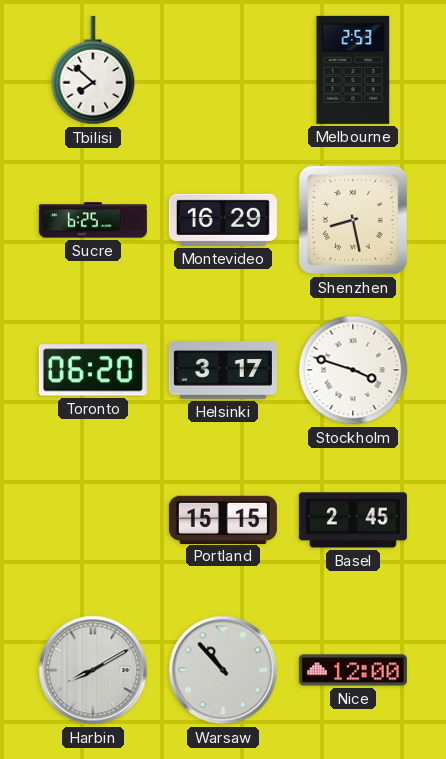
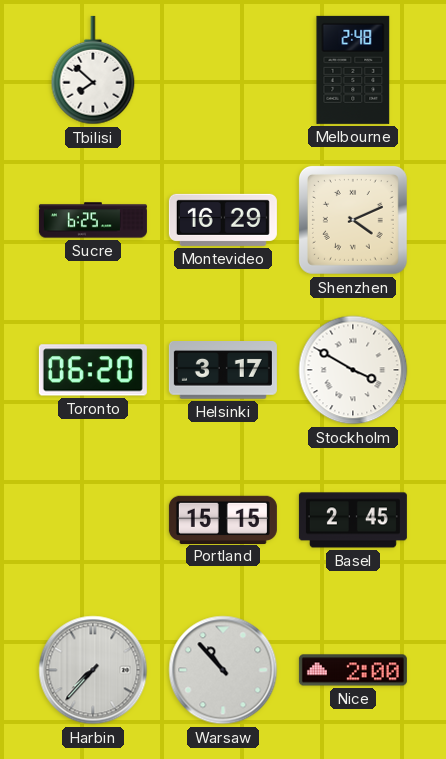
Melbourne: 2:53 -> 2:48
Shenzhen: 8:28 -> 4:11
Stockholm: 3:48 -> 3:50
Harbin: 8:10 -> 7:37
Nice: 12:00 -> 2:00
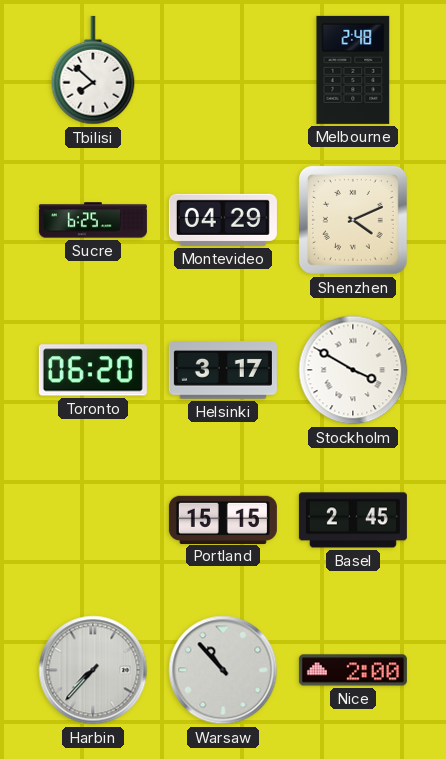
Montevideo: 16:29 -> 04:29
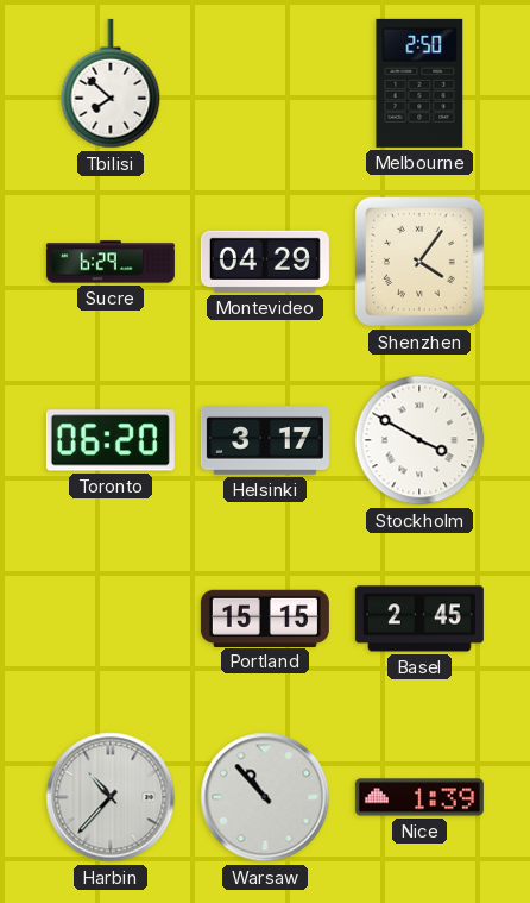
Melbourne: 2:48 -> 2:50
Sucre: 6:25 -> 6:29
Shenzhen: 4:11 -> 4:06
Harbin: 7:37 -> 10:37
Nice: 2:00 -> 1:39
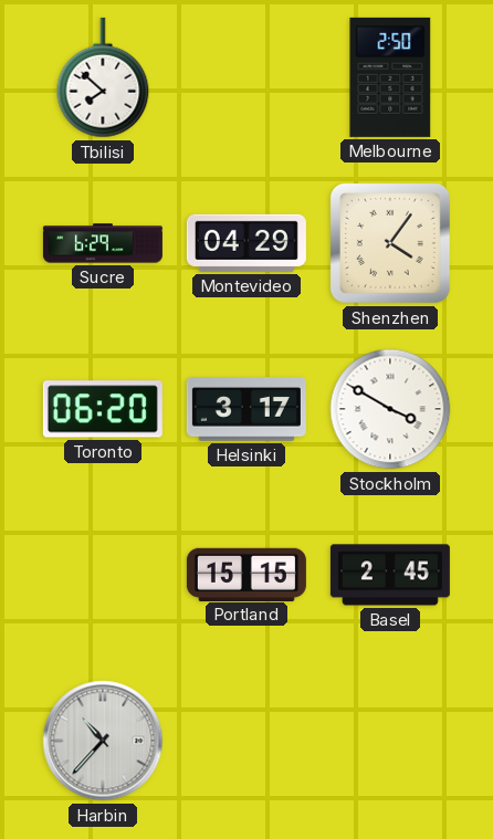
Warsaw: 10:53 -> none
Nice: 1:39 -> none
